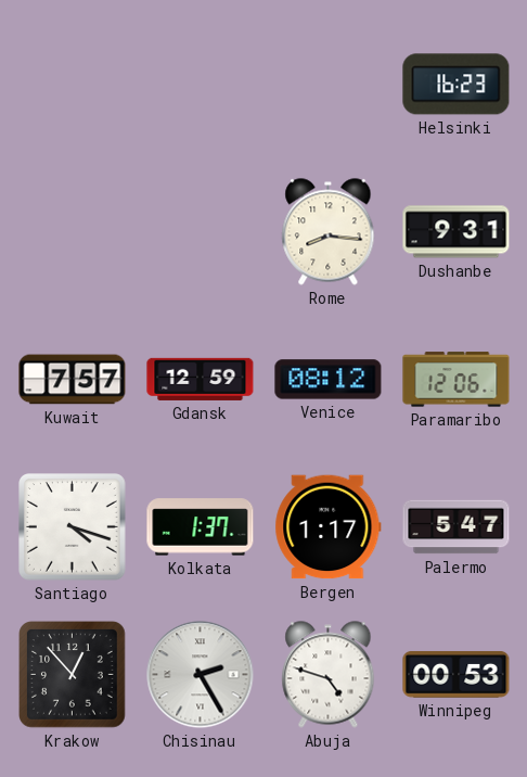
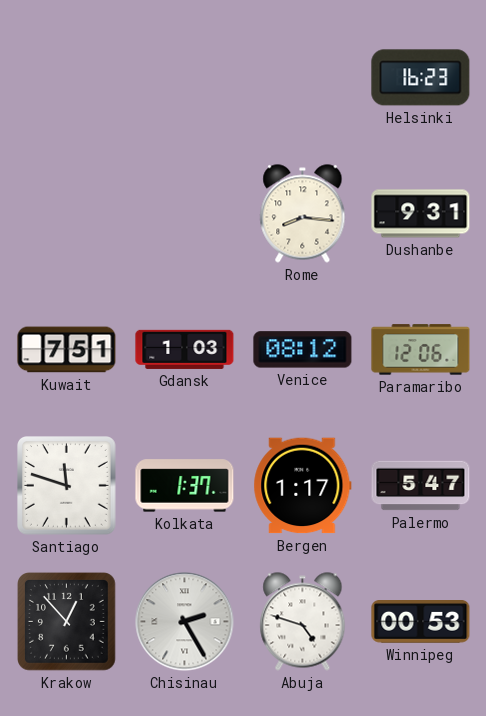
Kuwait: 7:57 -> 7:51
Gdansk: 12:59 -> 1:03
Santiago: 4:18 -> 11:48
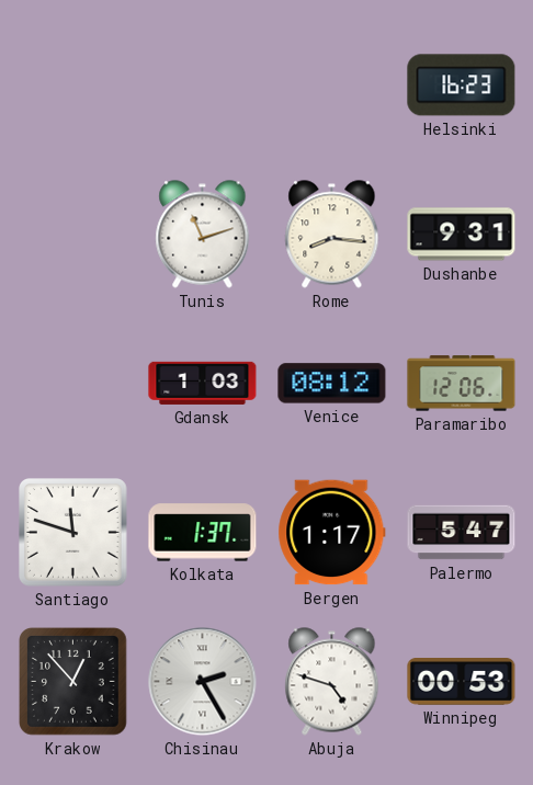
Tunis: none -> 11:12
Kuwait: 7:51 -> none
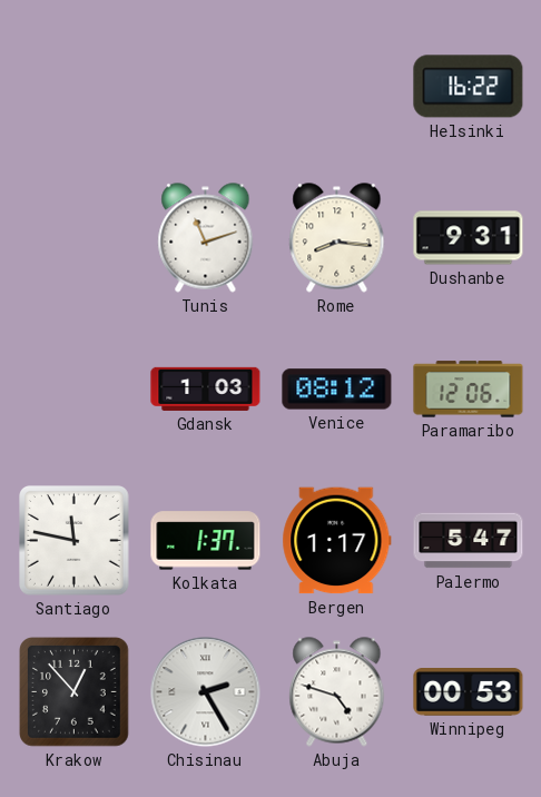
Helsinki: 16:23 -> 16:22
Santiago: 11:48 -> 11:47
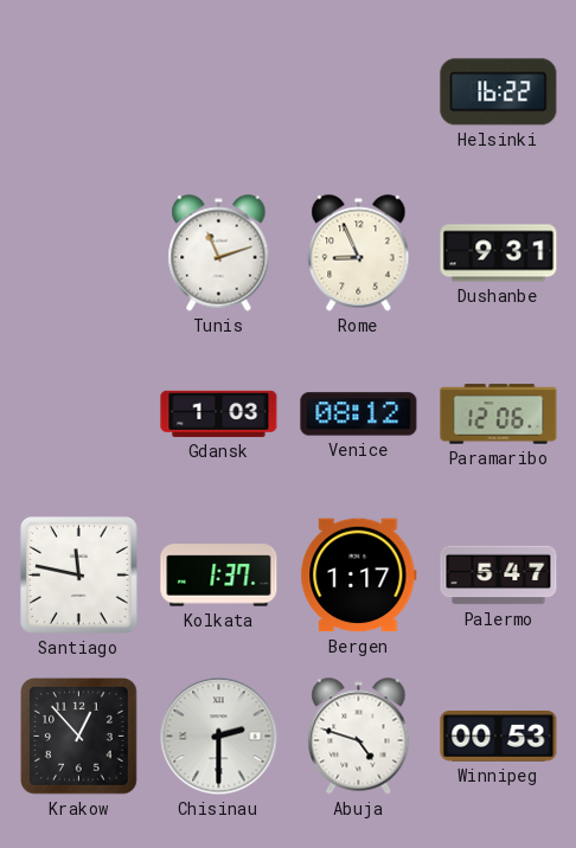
Rome: 8:16 -> 8:56
Chisinau: 2:25 -> 2:30
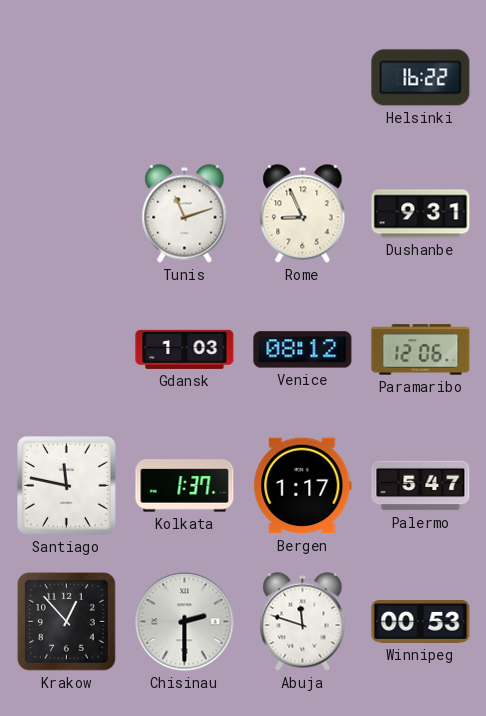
Abuja: 4:48 -> 11:48
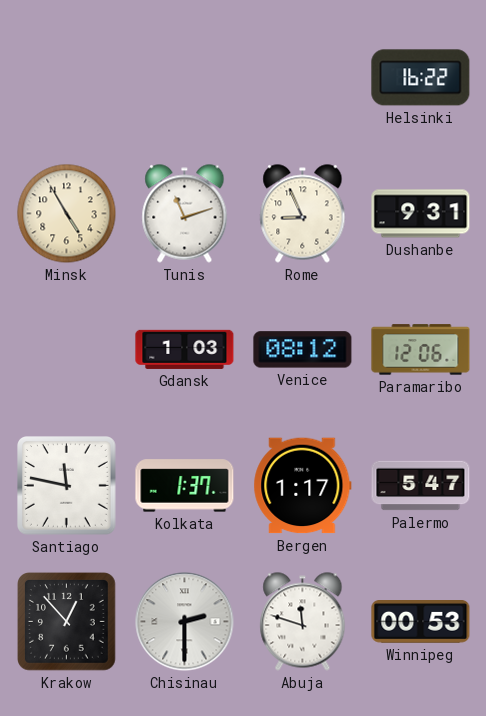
Minsk: none -> 4:55
